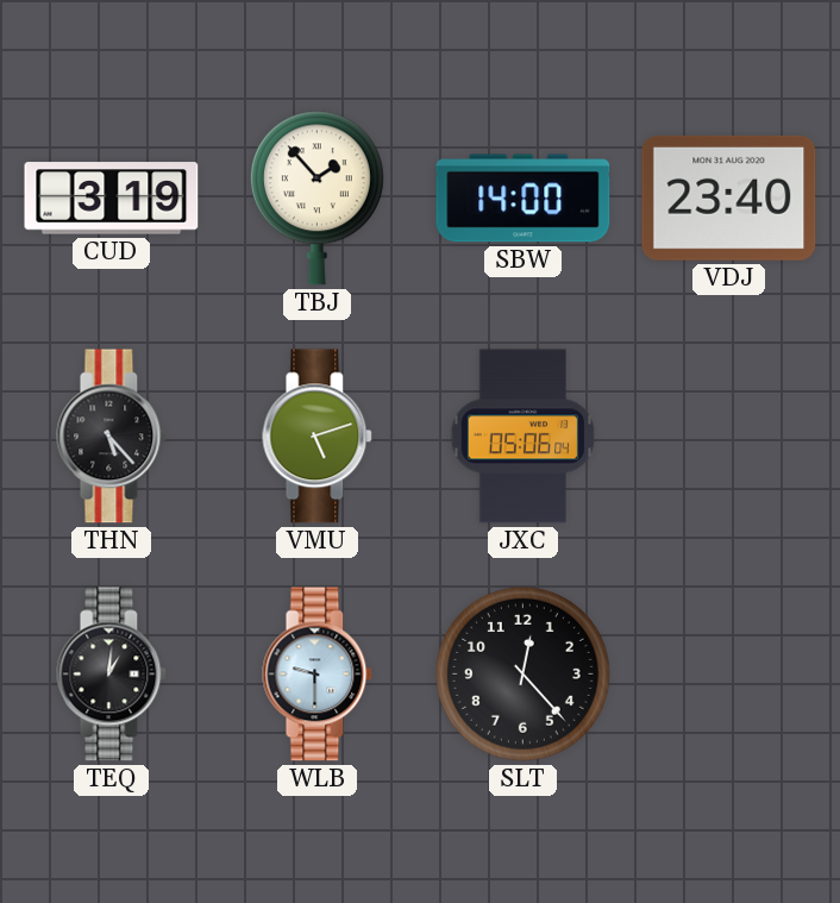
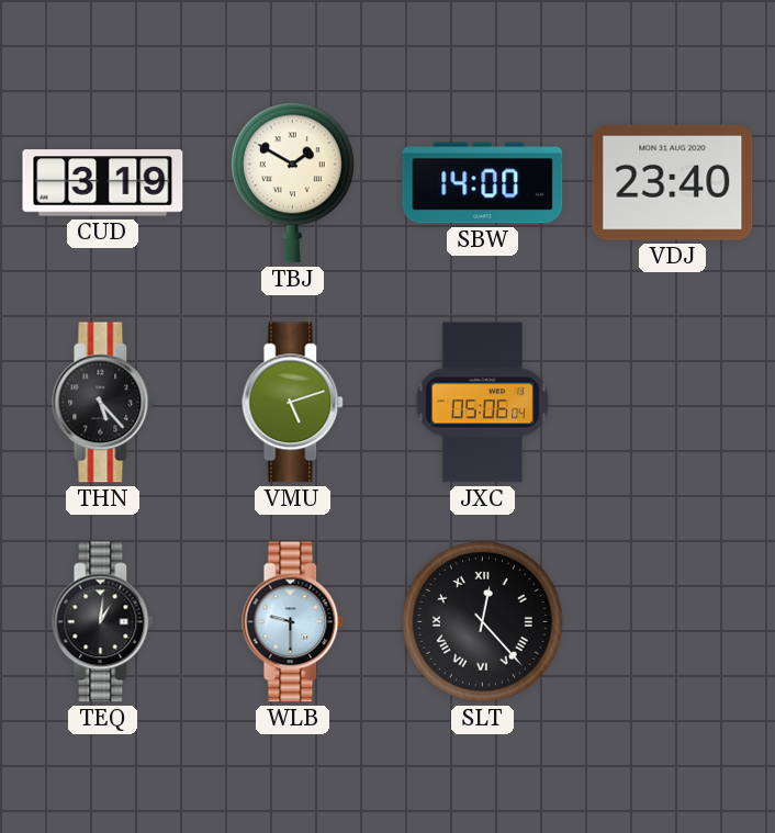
TBJ: 1:53 -> 1:50
SLT numerals: Arabic -> Roman
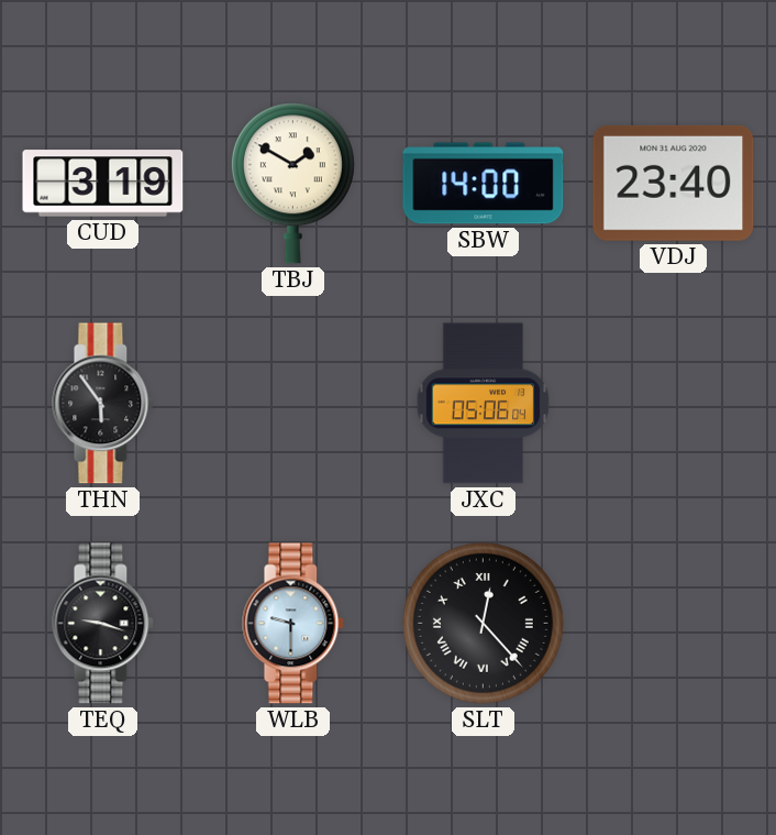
THN: 5:23 -> 5:54
VMU: 5:12 -> none
TEQ: 1:01 -> 9:18
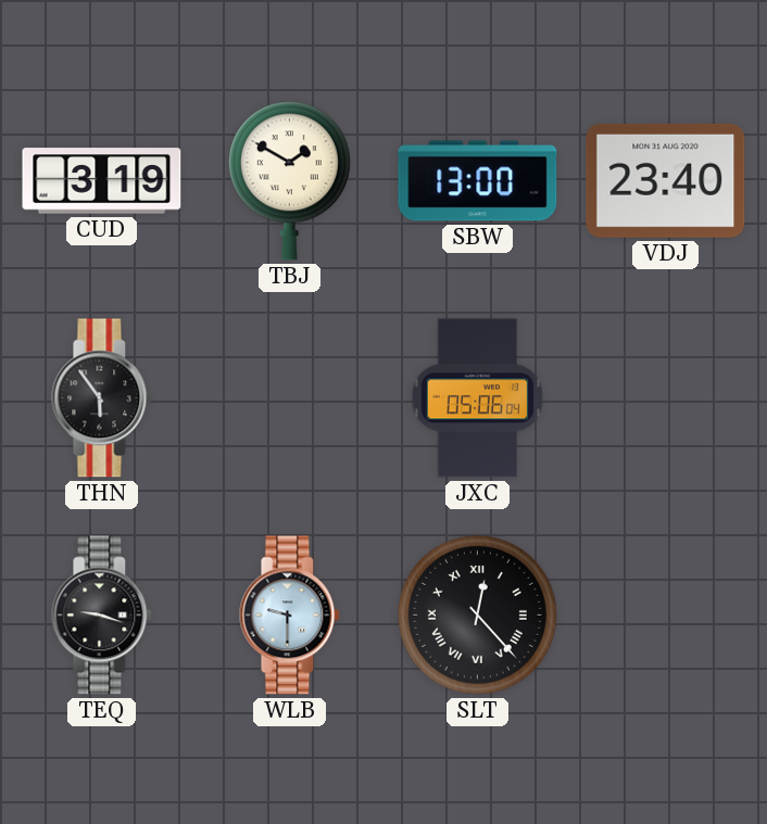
SBW: 14:00 -> 13:00
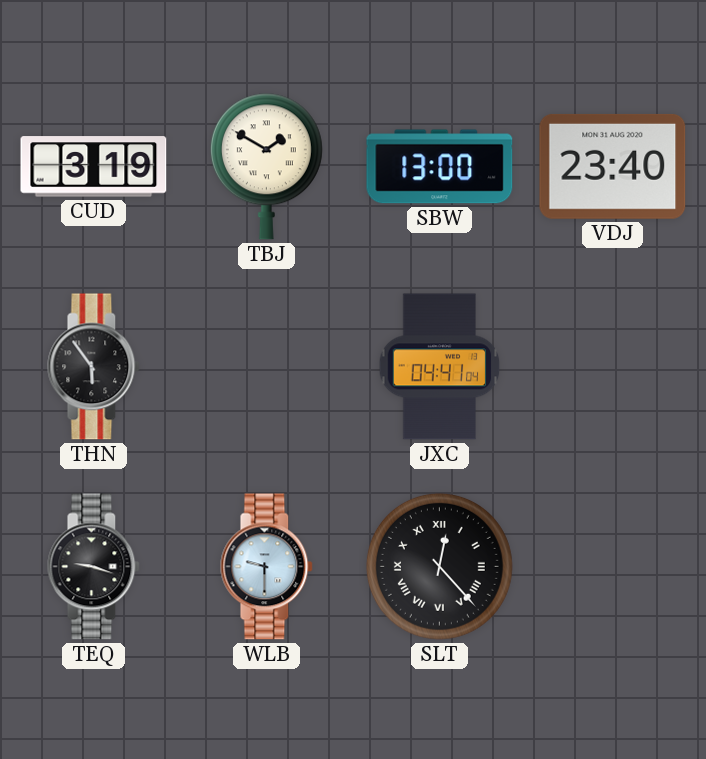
JXC: 05:06 -> 04:41
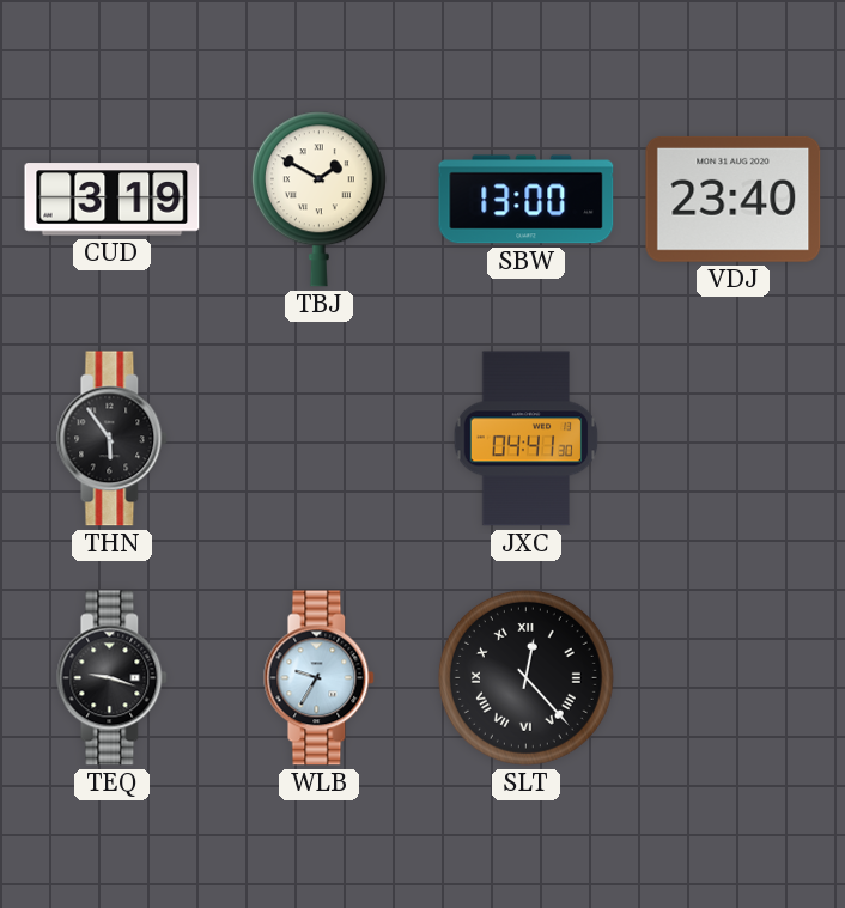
JXC: 04:41:04 -> 04:41:30
WLB: 9:30 -> 9:35
